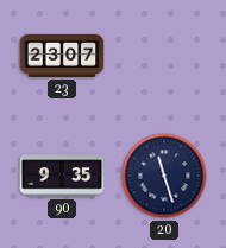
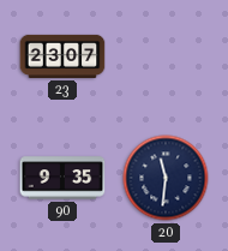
20: 11:27 -> 11:31
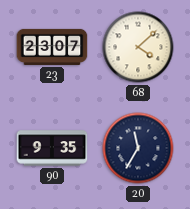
68: none -> 4:08
20: 11:31 -> 11:35
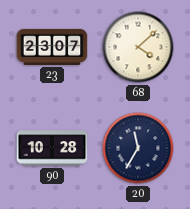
90: 9:35 -> 10:28
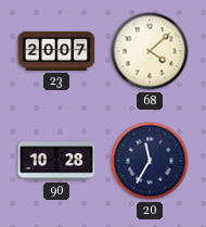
23: 23:07 -> 20:07
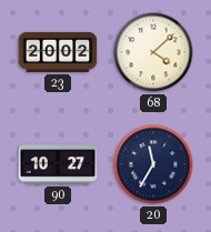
23: 20:07 -> 20:02
90: 10:28 -> 10:27
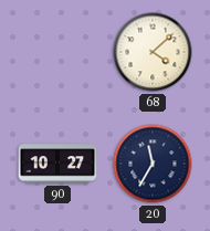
23: 20:02 -> none
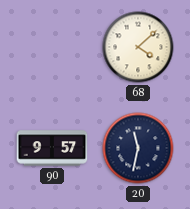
90: 10:27 -> 9:57
20: 11:35 -> 11:32
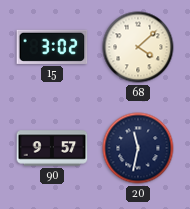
15: none -> 3:02
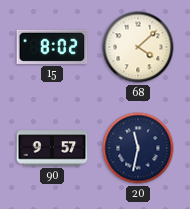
15: 3:02 -> 8:02
